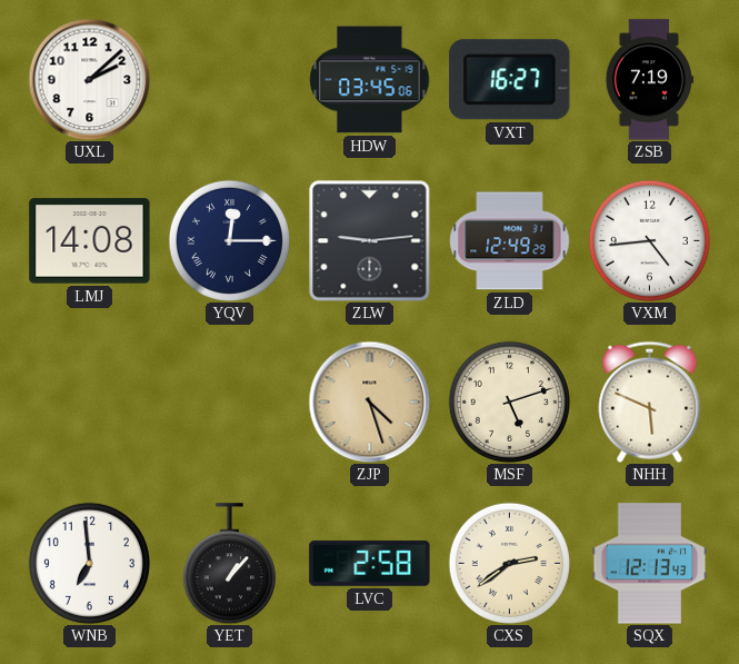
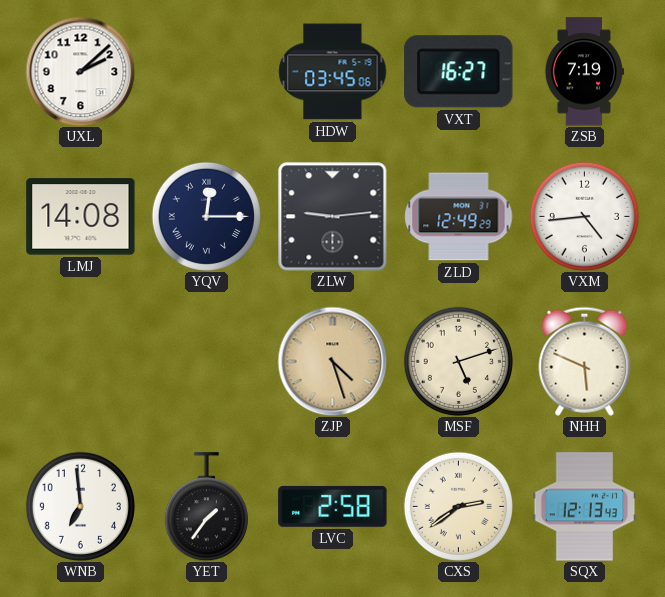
YET: 1:07 -> 1:36
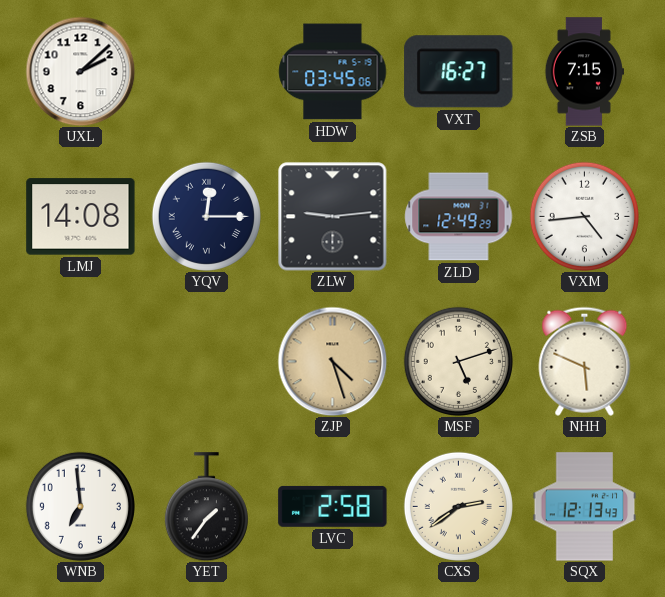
ZSB: 7:19 -> 7:15
